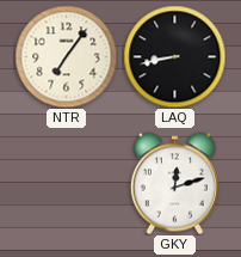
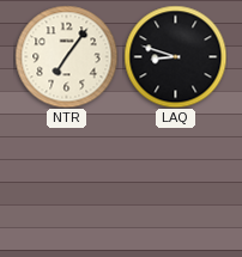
LAQ: 8:43 -> 8:48
GKY: 12:12 -> none
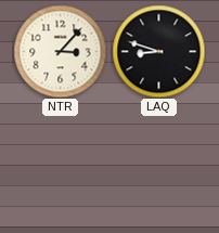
NTR: 7:06 -> 3:07
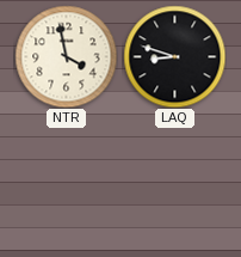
NTR: 3:07 -> 3:58
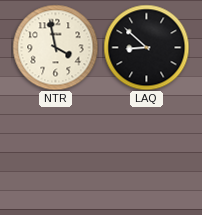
LAQ: 8:48 -> 8:52
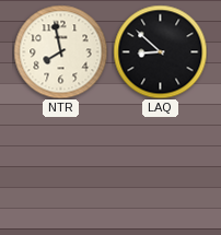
NTR: 3:58 -> 7:58
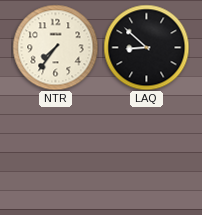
NTR: 7:58 -> 7:36
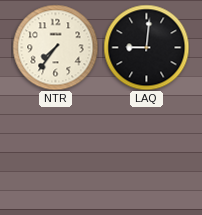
LAQ: 8:52 -> 9:01
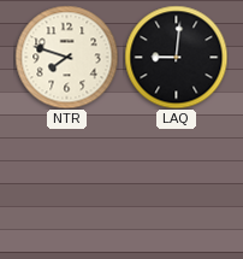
NTR: 7:36 -> 7:48
